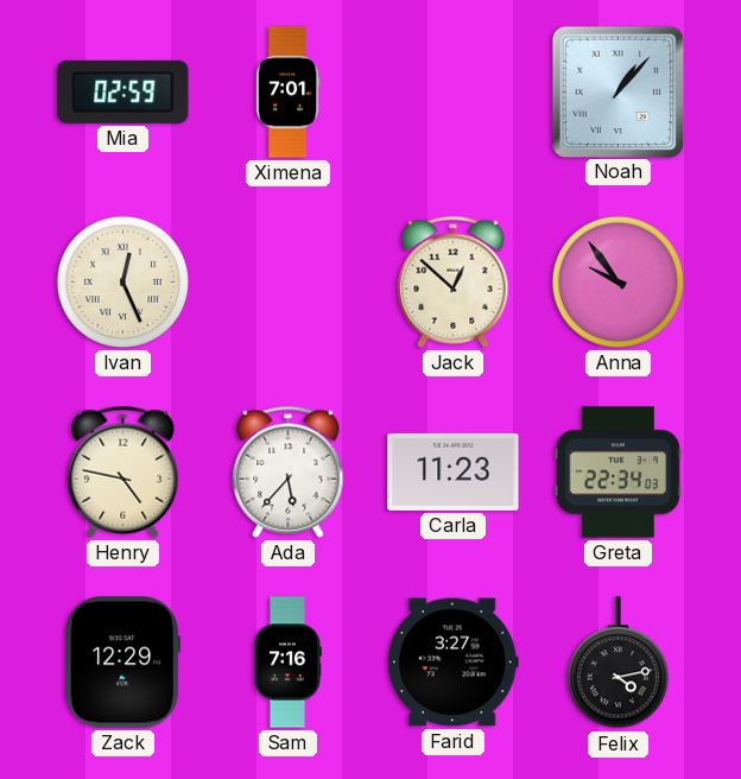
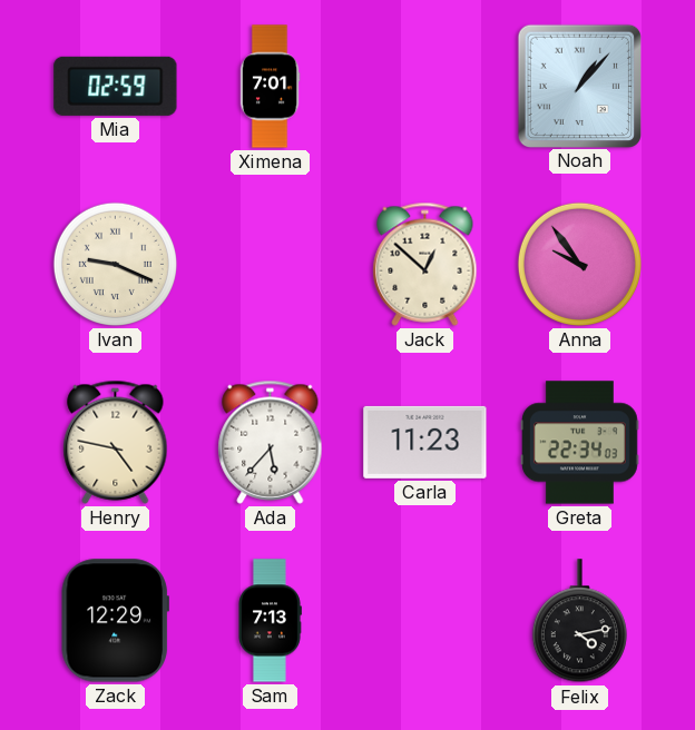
Ivan: 12:26 -> 9:19
Sam: 7:16 -> 7:13
Farid: 3:27 -> none
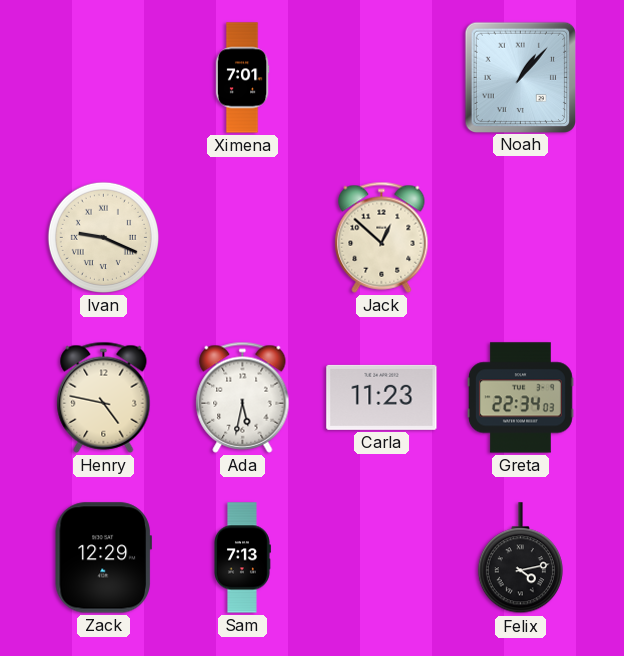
Mia: 02:59 -> none
Anna: 9:54 -> none
Ada: 5:37 -> 5:32
